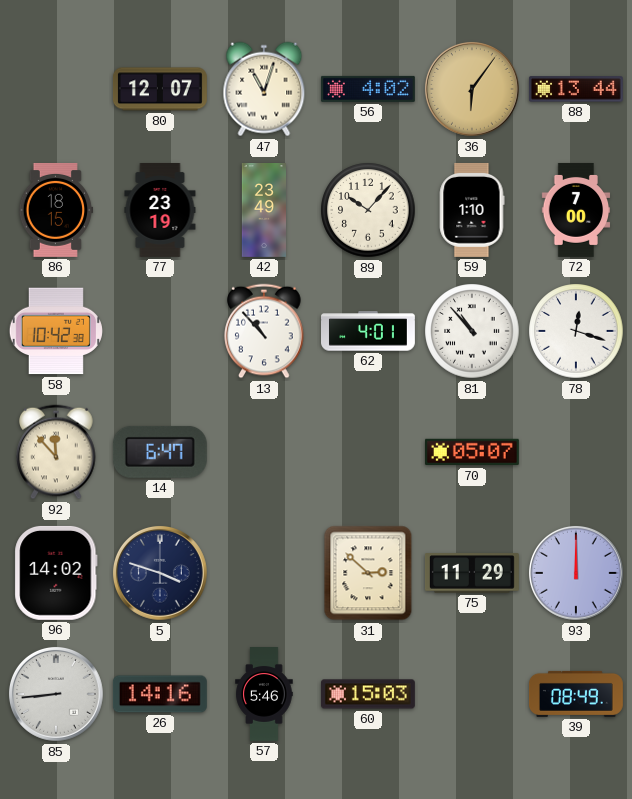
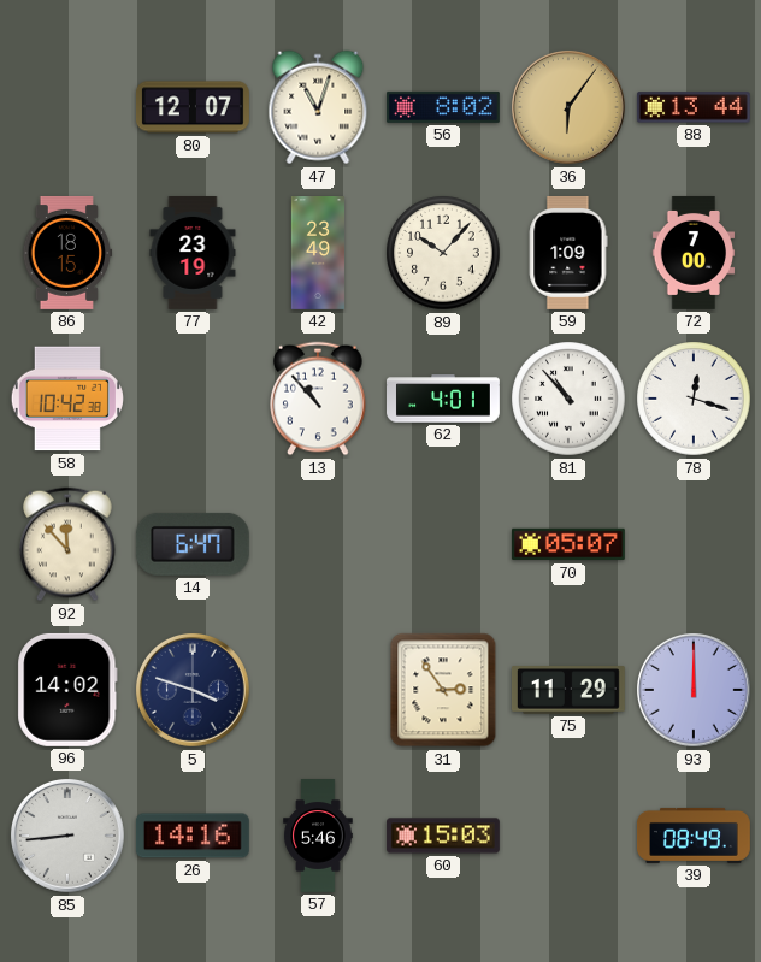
56: 4:02 -> 8:02
59: 1:10 -> 1:09
31: 2:52 -> 2:54
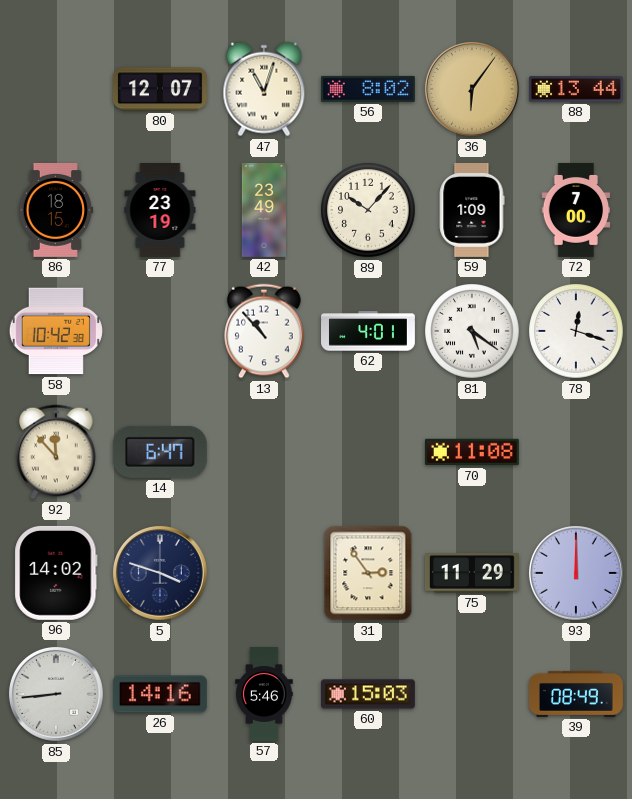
81: 10:53 -> 5:21
70: 05:07 -> 11:08
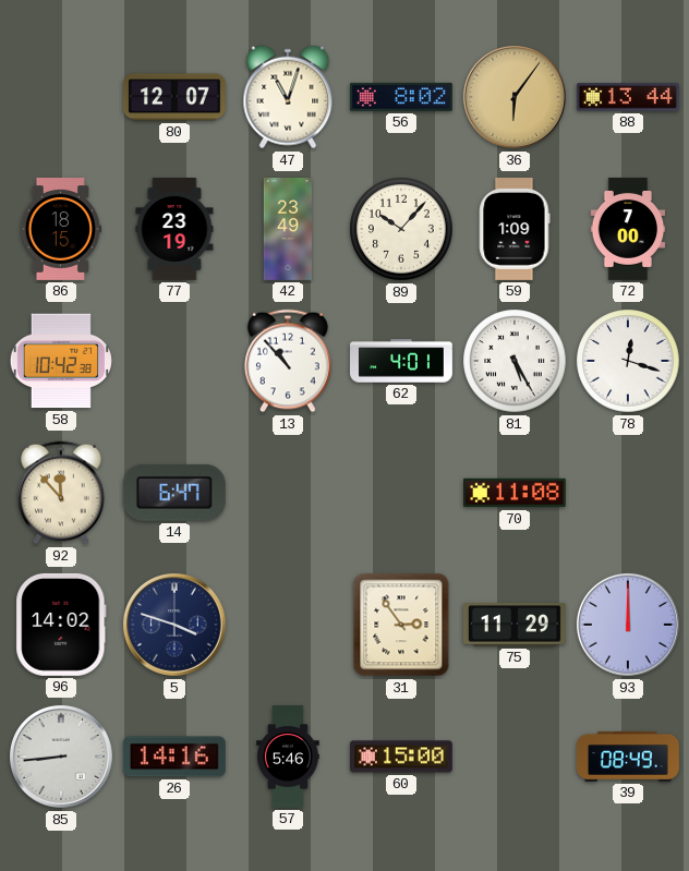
81: 5:21 -> 5:25
60: 15:03 -> 15:00
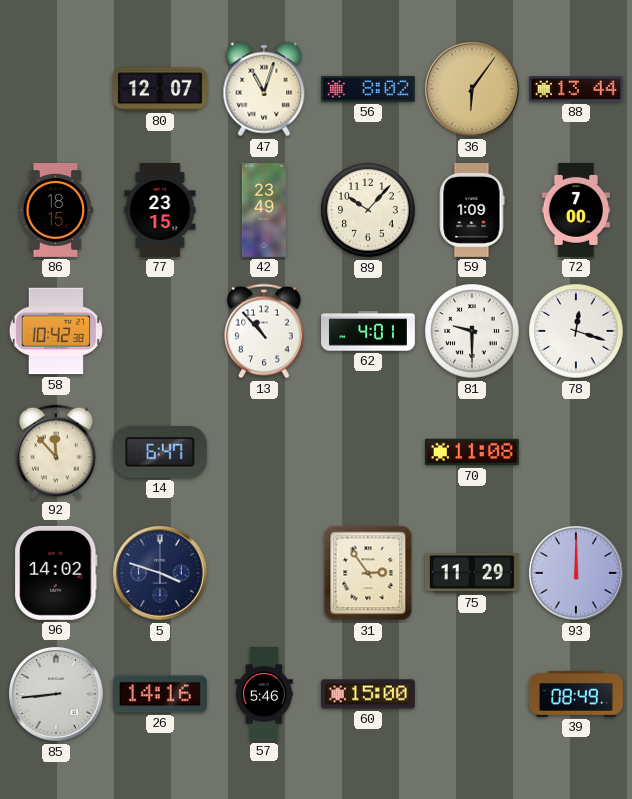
77: 23:19 -> 23:15
81: 5:25 -> 9:30
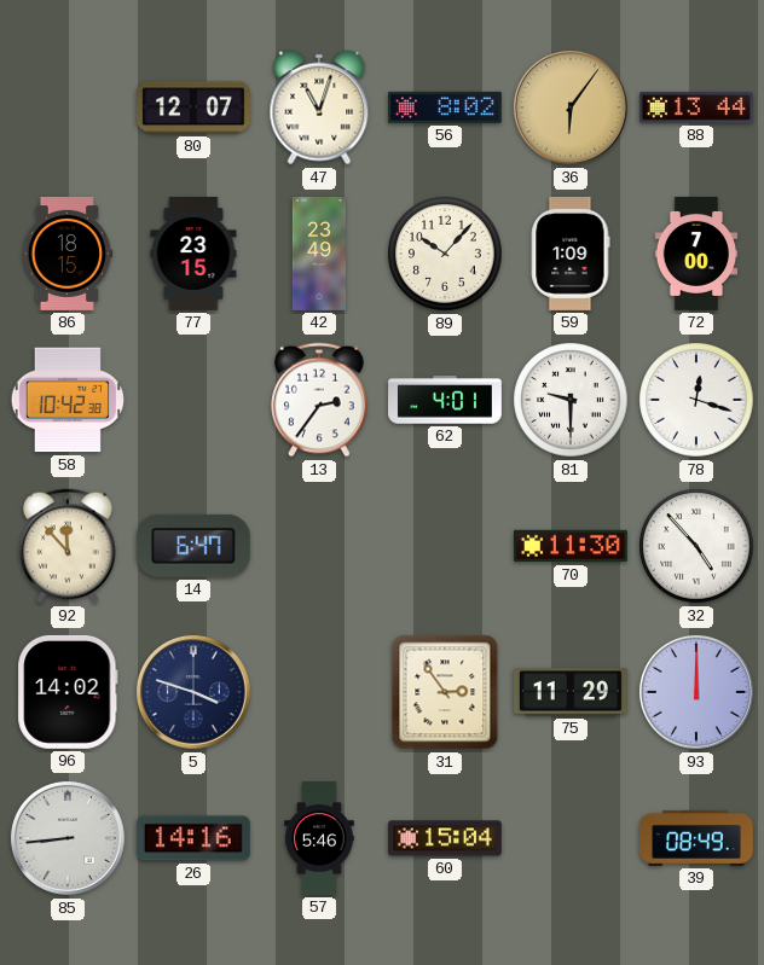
13: 10:53 -> 2:36
70: 11:08 -> 11:30
32: none -> 4:53
60: 15:00 -> 15:04
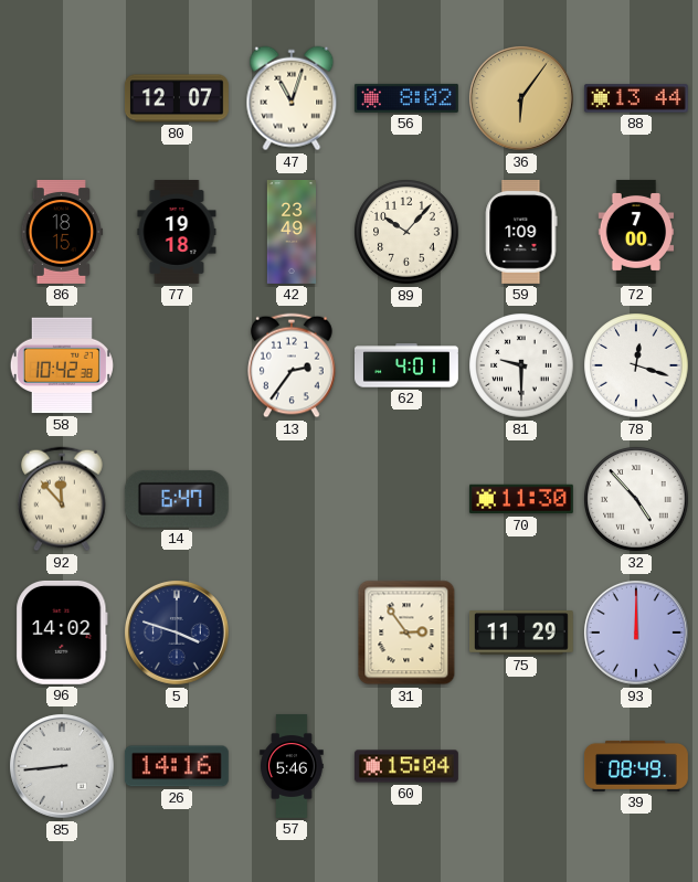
77: 23:15 -> 19:18
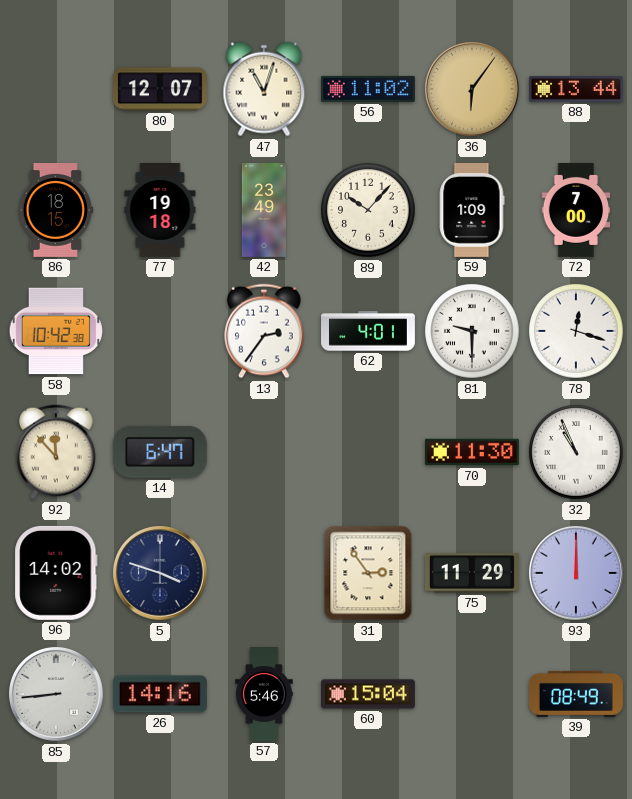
56: 8:02 -> 11:02
32: 4:53 -> 10:56
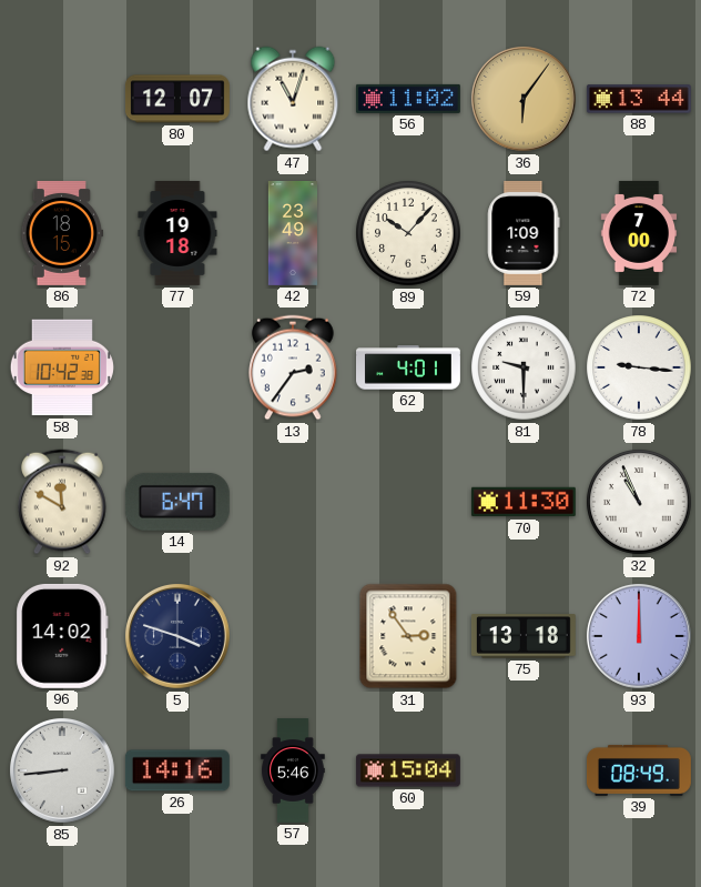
78: 12:18 -> 9:16
92: 11:53 -> 11:50
75: 11:29 -> 13:18
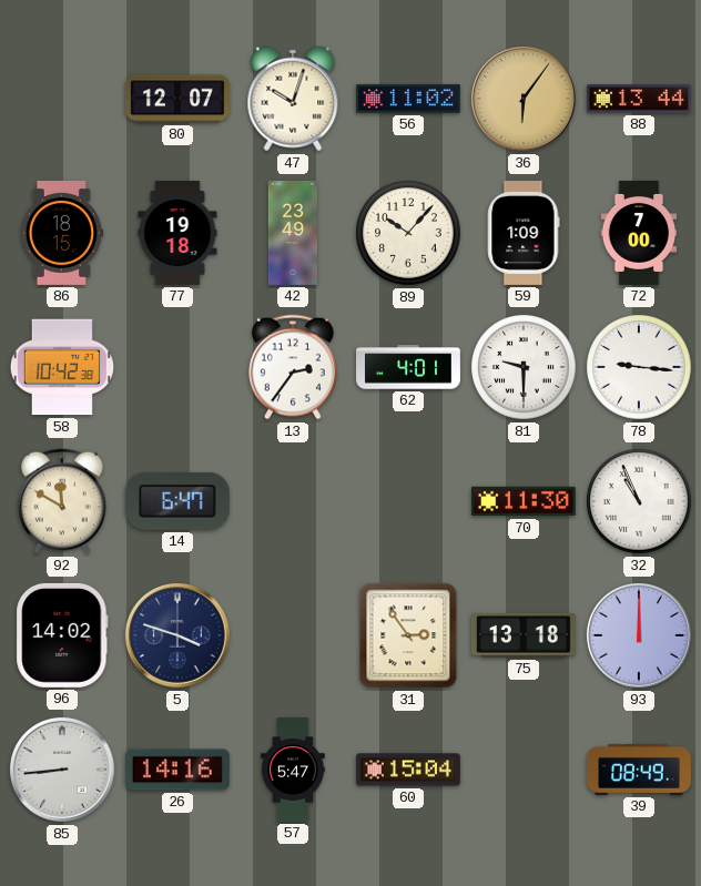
47: 11:03 -> 10:03
57: 5:46 -> 5:47
